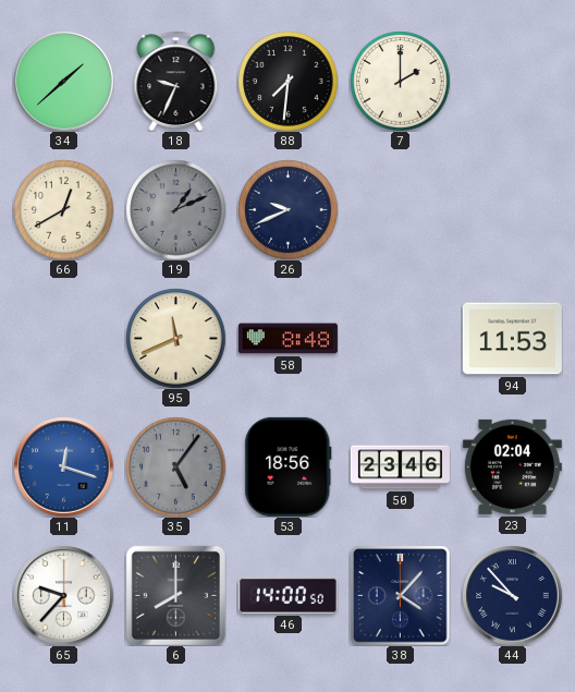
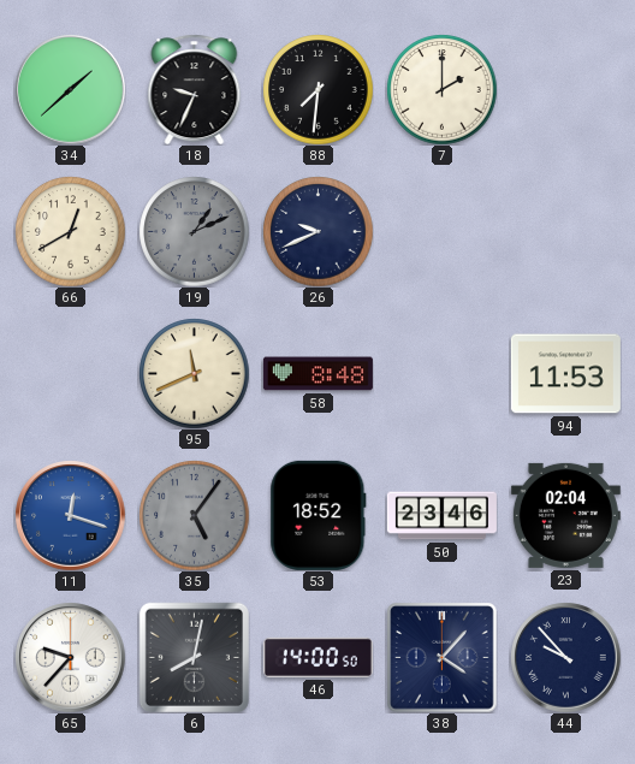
53: 18:56 -> 18:52
6: 8:00 -> 8:02
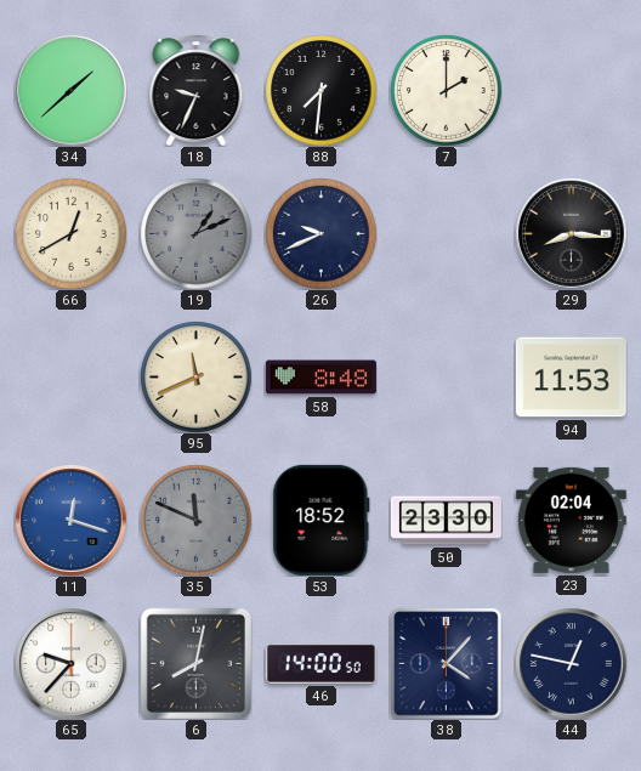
29: none -> 8:16
35: 5:06 -> 11:49
50: 23:46 -> 23:30
44: 9:53 -> 12:47
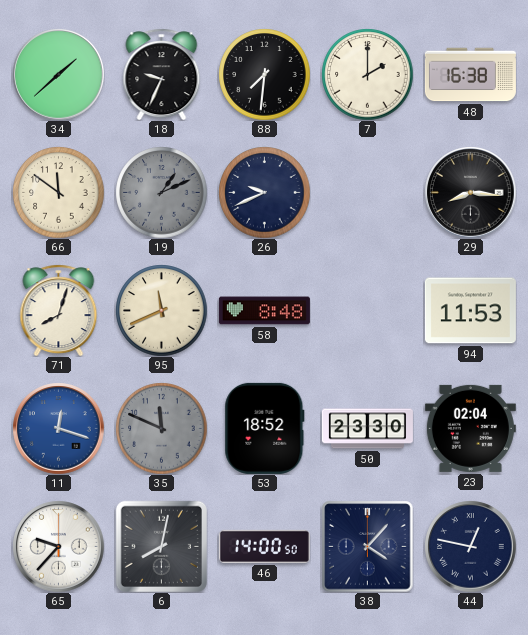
48: none -> 16:38
66: 12:40 -> 11:51
71: none -> 8:03
